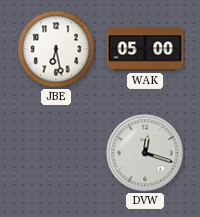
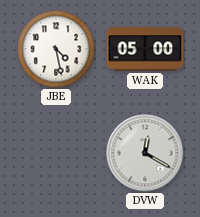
JBE: 6:28 -> 4:28
DVW: 12:18 -> 12:20
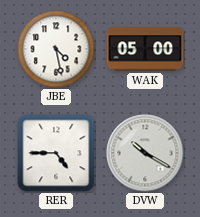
RER: none -> 4:45
DVW: 12:20 -> 10:20
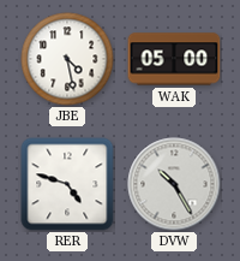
RER: 4:45 -> 4:48
DVW: 10:20 -> 10:25
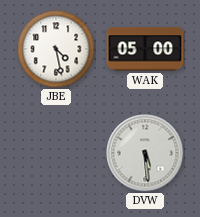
RER: 4:48 -> none
DVW: 10:25 -> 5:29
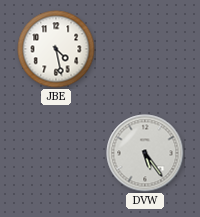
WAK: 05:00 -> none
DVW: 5:29 -> 5:24
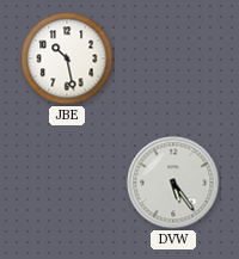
JBE: 4:28 -> 10:28
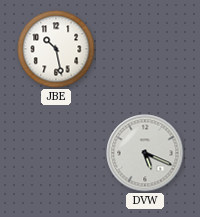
DVW: 5:24 -> 5:19
